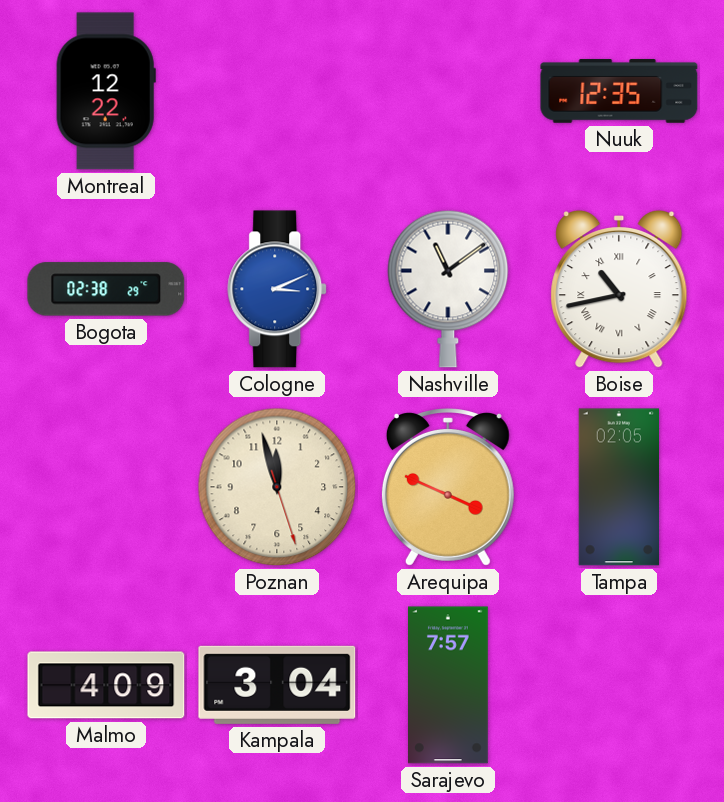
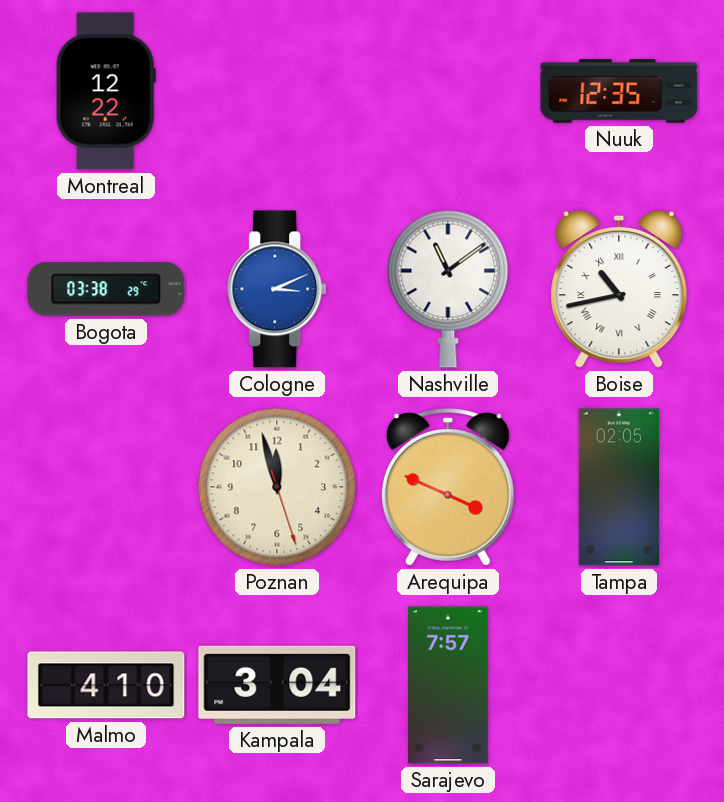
Bogota: 02:38 -> 03:38
Malmo: 4:09 -> 4:10
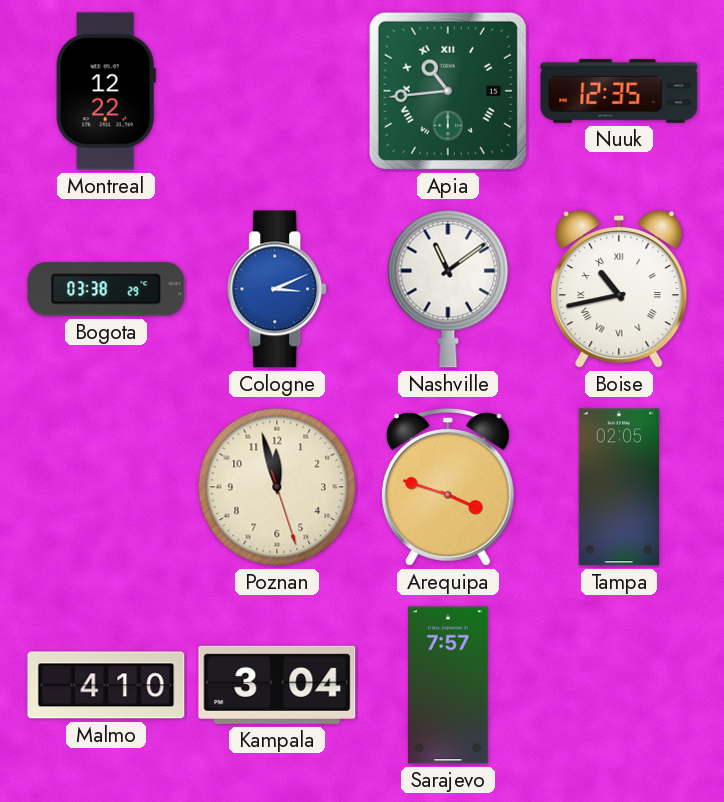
Apia: none -> 10:44
Arequipa: 3:49 -> 3:48
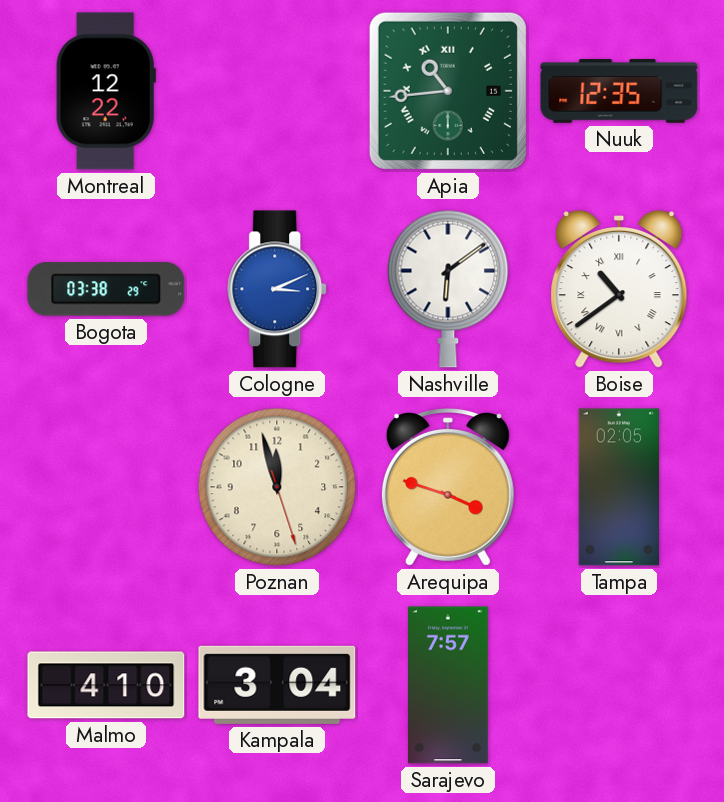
Nashville: 11:09 -> 6:09
Boise: 10:43 -> 10:39
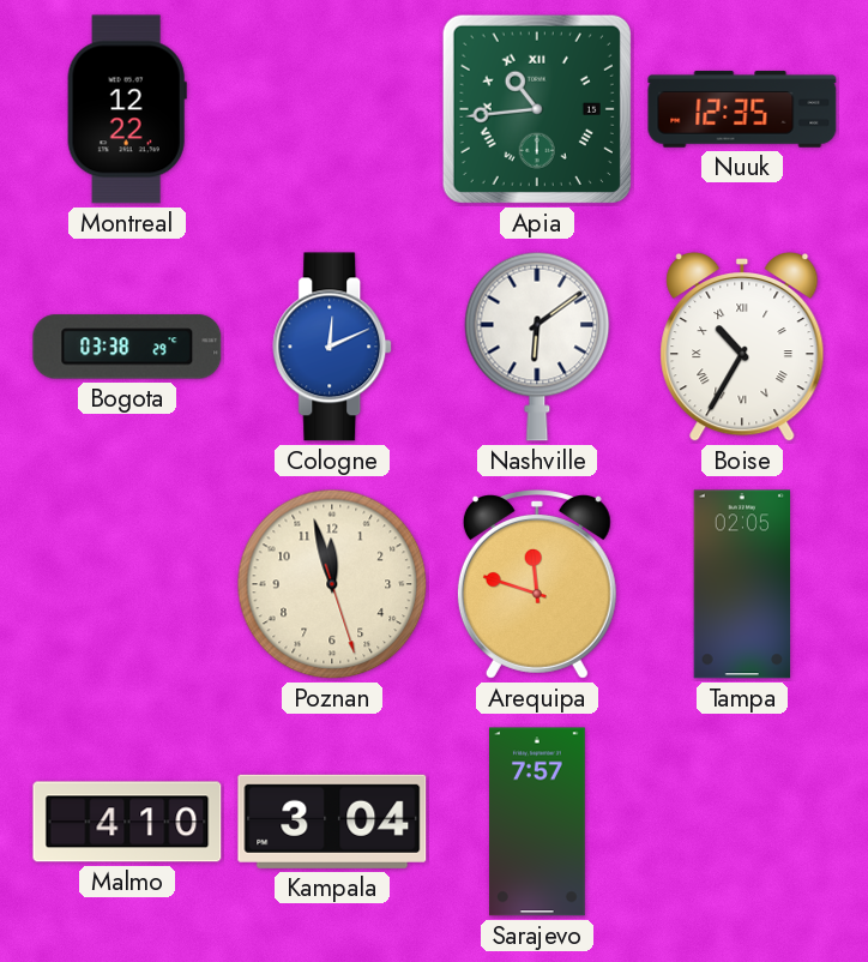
Cologne: 3:11 -> 12:11
Boise: 10:39 -> 10:35
Arequipa: 3:48 -> 11:48
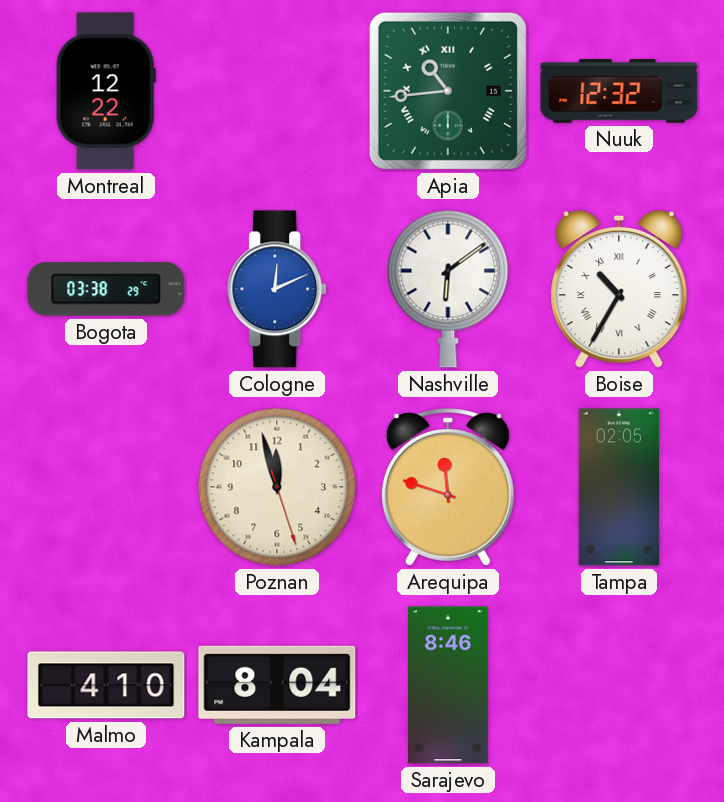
Nuuk: 12:35 -> 12:32
Kampala: 3:04 -> 8:04
Sarajevo: 7:57 -> 8:46
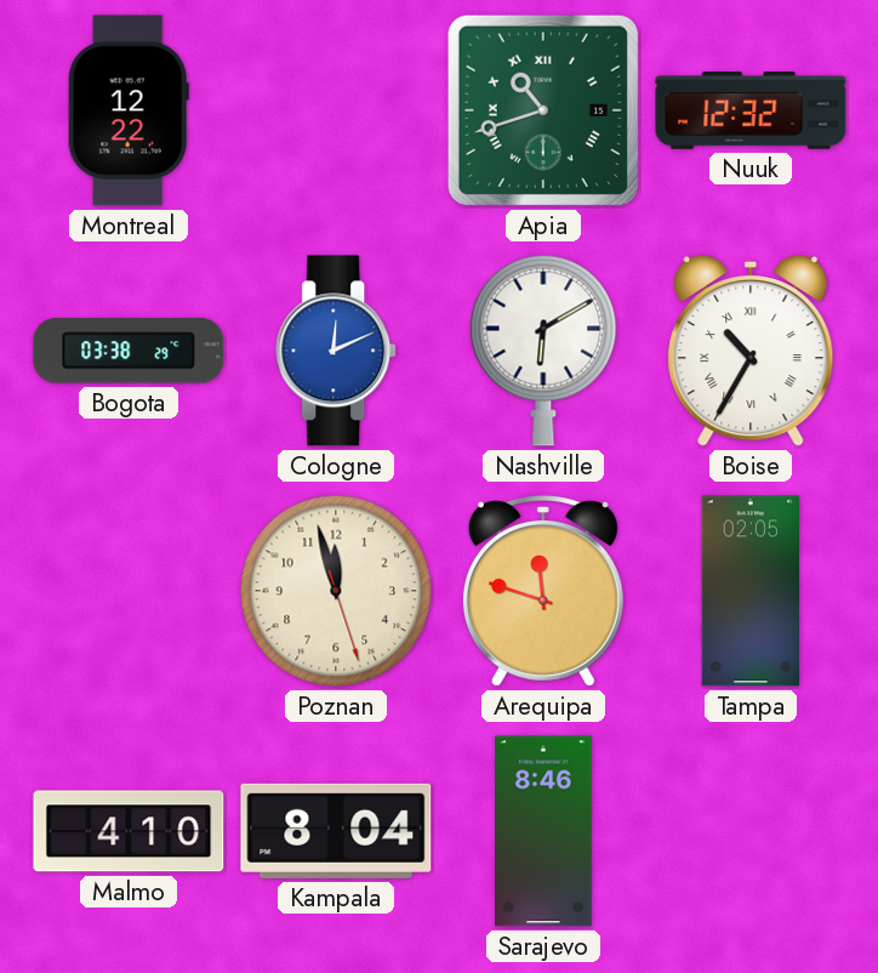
Apia: 10:44 -> 10:42
Nashville: 6:09 -> 6:10
